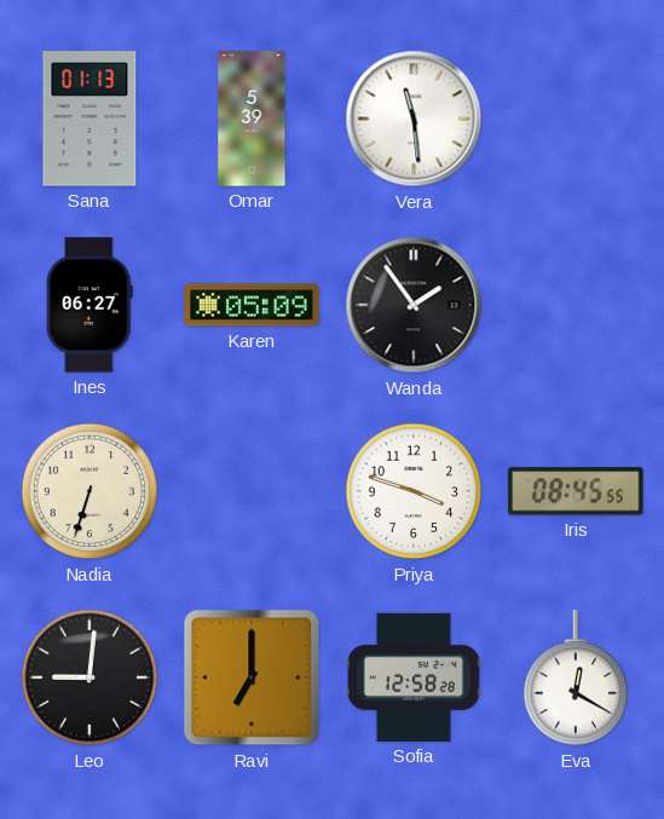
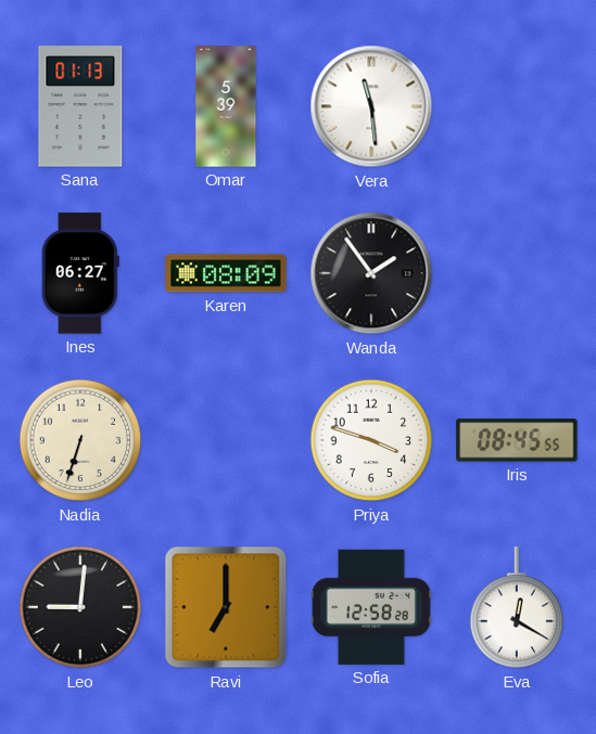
Karen: 05:09 -> 08:09
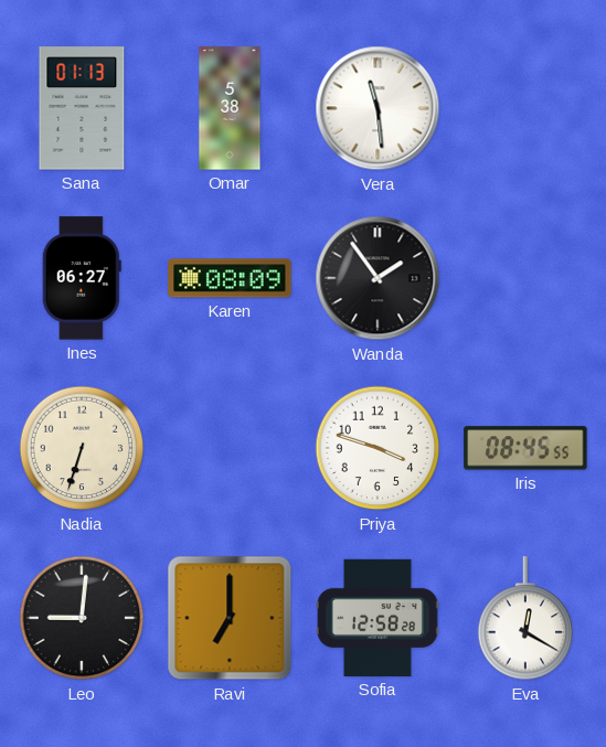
Omar: 5:39 -> 5:38
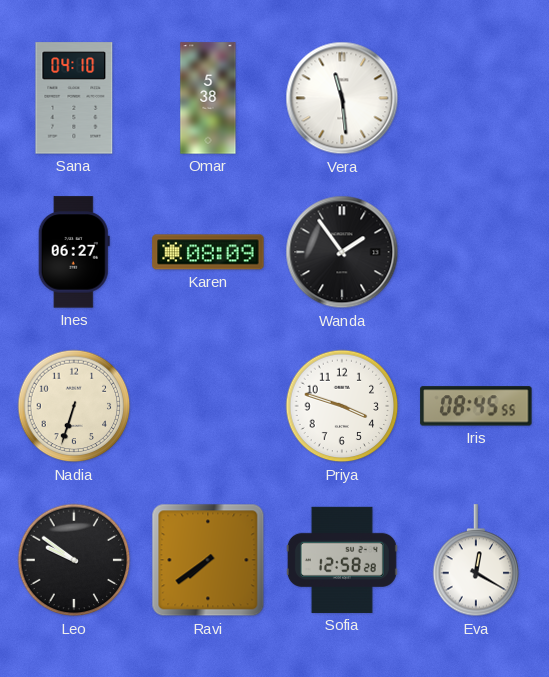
Sana: 01:13 -> 04:10
Leo: 9:01 -> 9:51
Ravi: 7:00 -> 7:39
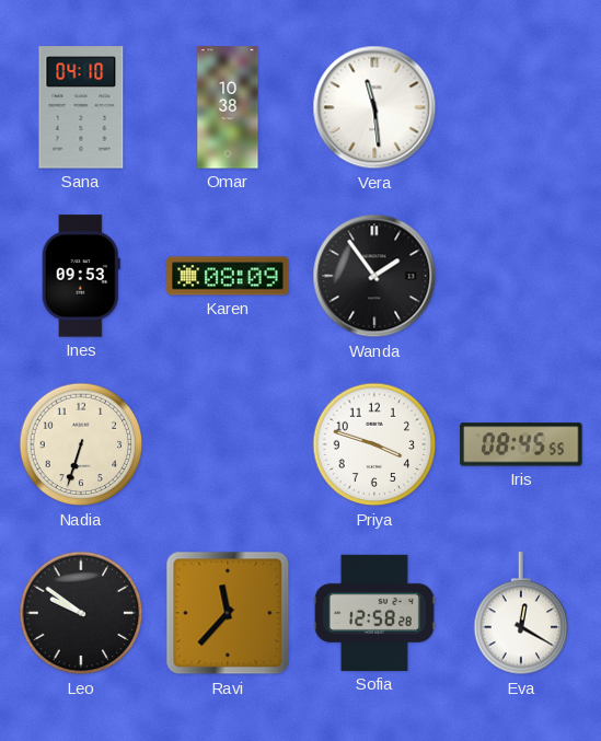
Omar: 5:38 -> 10:38
Ines: 06:27 -> 09:53
Ravi: 7:39 -> 11:37
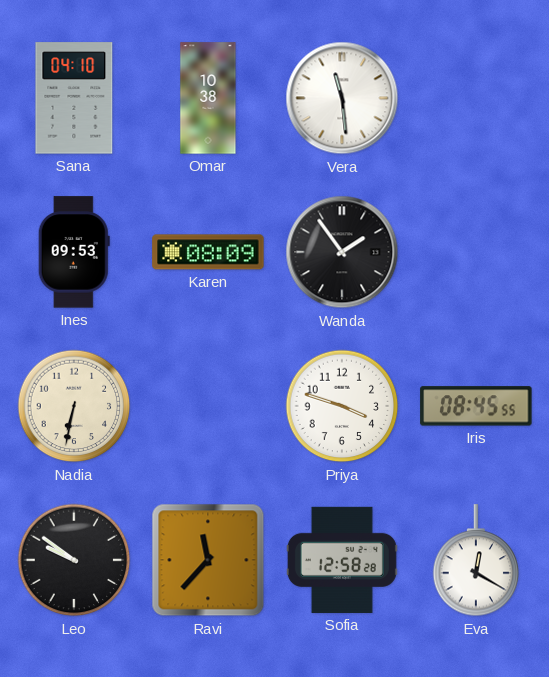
Nadia: 6:33 -> 6:32
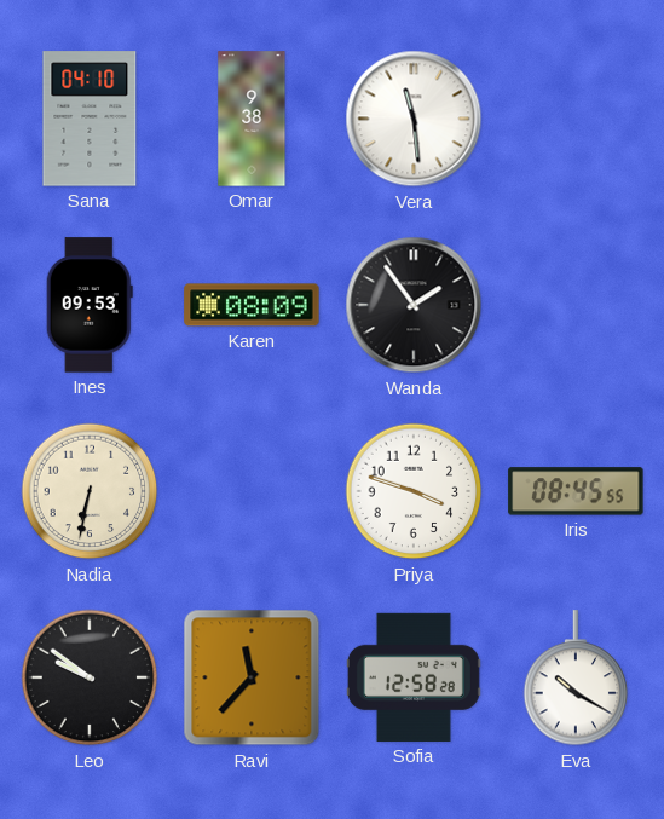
Omar: 10:38 -> 9:38
Eva: 12:20 -> 10:20
